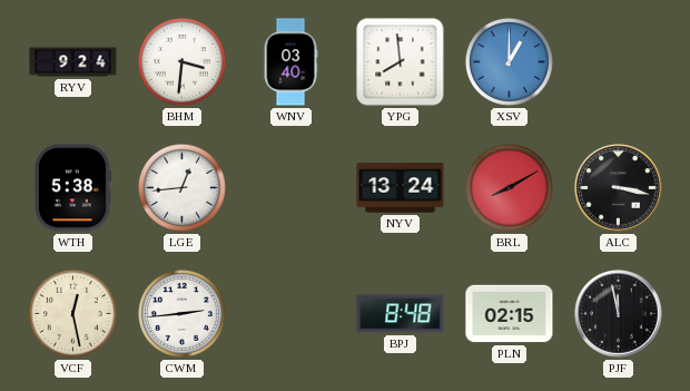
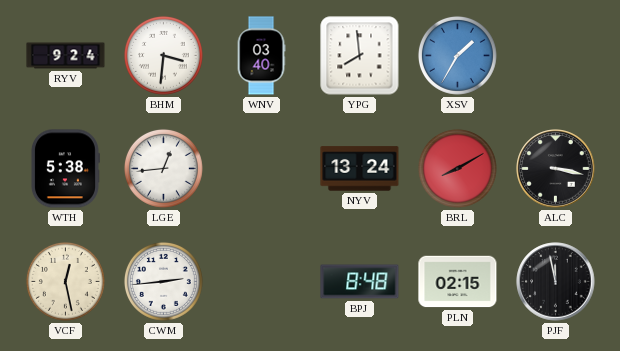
XSV: 1:00 -> 1:35
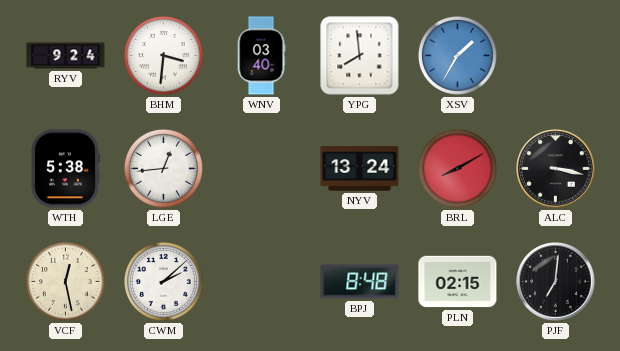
CWM: 2:44 -> 2:08
PJF: 11:58 -> 7:01
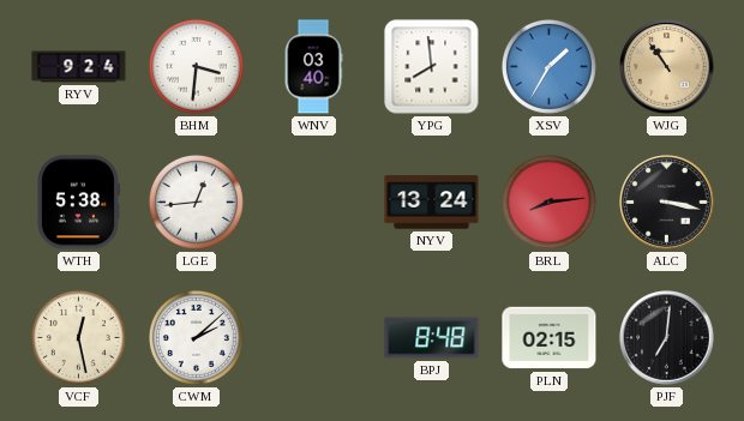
WJG: none -> 10:54
BRL: 8:10 -> 8:14
